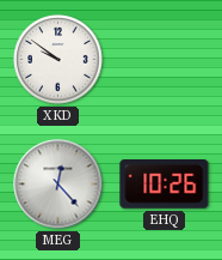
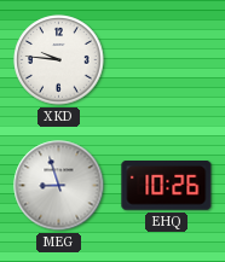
XKD: 9:51 -> 9:46
MEG: 12:23 -> 8:57
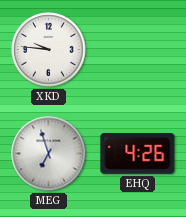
MEG: 8:57 -> 6:57
EHQ: 10:26 -> 4:26
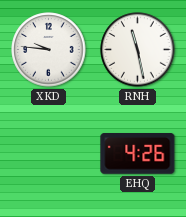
RNH: none -> 11:28
MEG: 6:57 -> none
